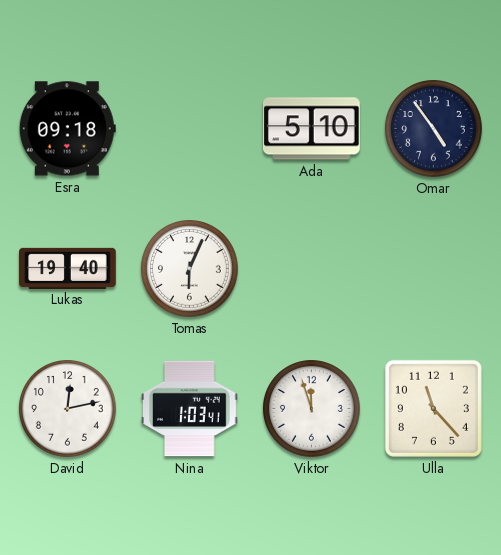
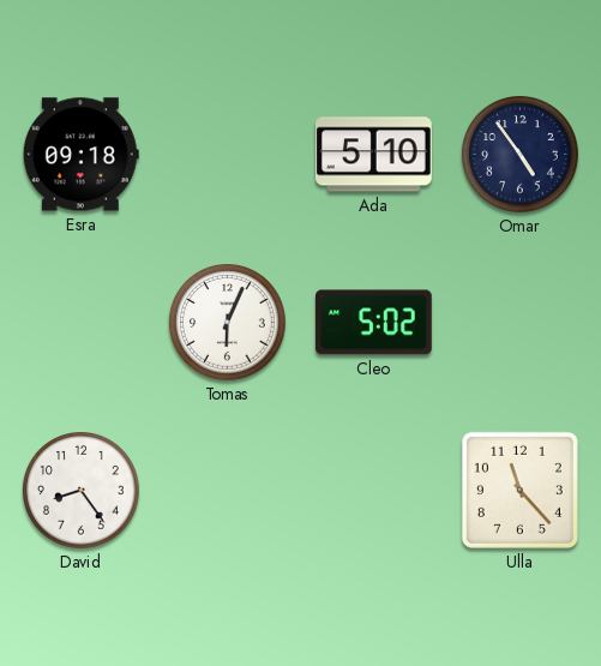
Lukas: 19:40 -> none
Cleo: none -> 5:02
David: 12:13 -> 8:24
Nina: 1:03 -> none
Viktor: 11:57 -> none
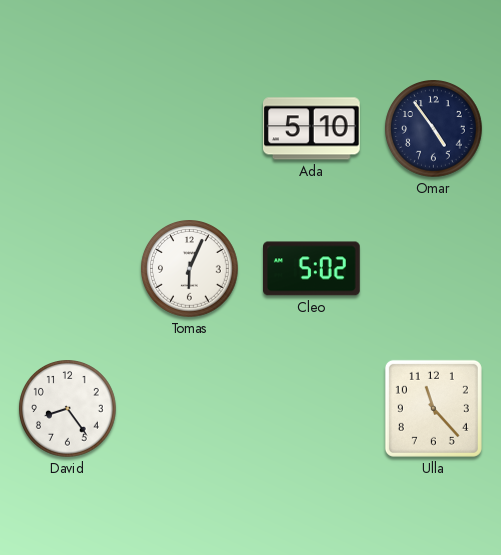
Esra: 09:18 -> none
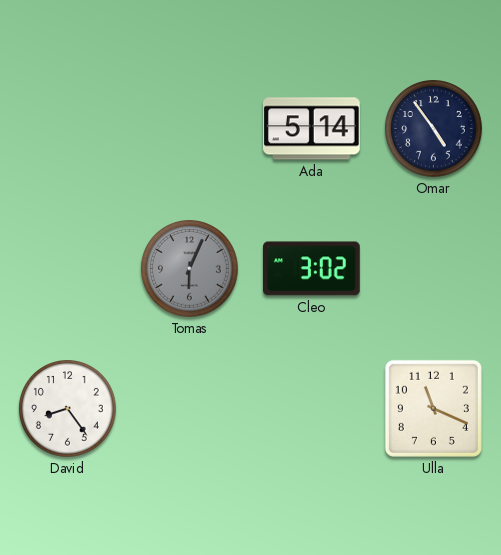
Ada: 5:10 -> 5:14
Tomas dial: white -> grey
Cleo: 5:02 -> 3:02
Ulla: 11:23 -> 11:19
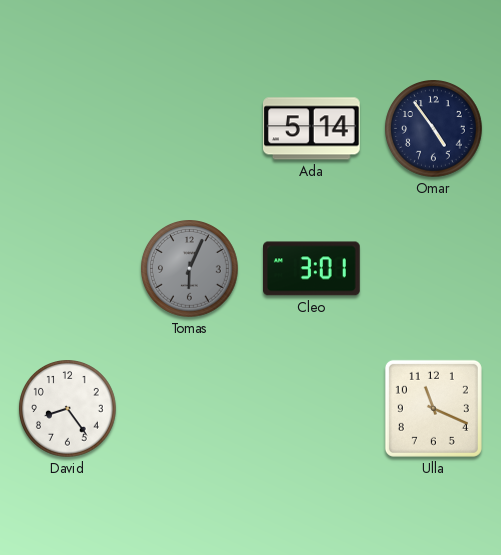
Cleo: 3:02 -> 3:01
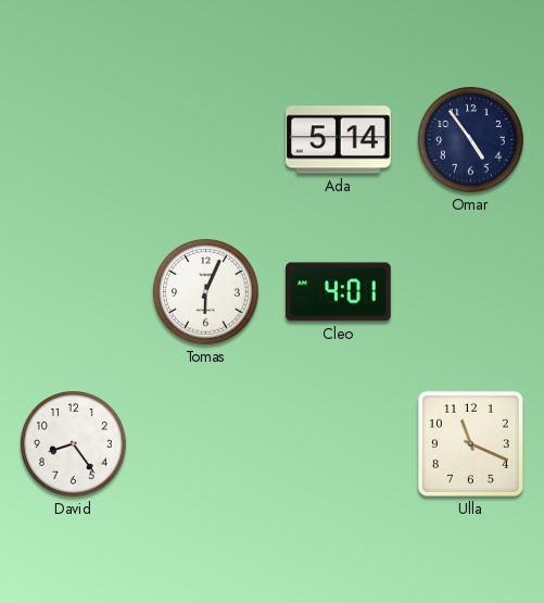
Tomas dial: grey -> white
Cleo: 3:01 -> 4:01
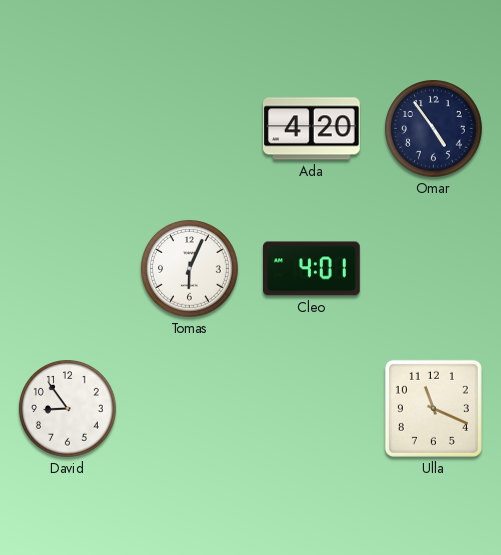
Ada: 5:14 -> 4:20
David: 8:24 -> 8:54
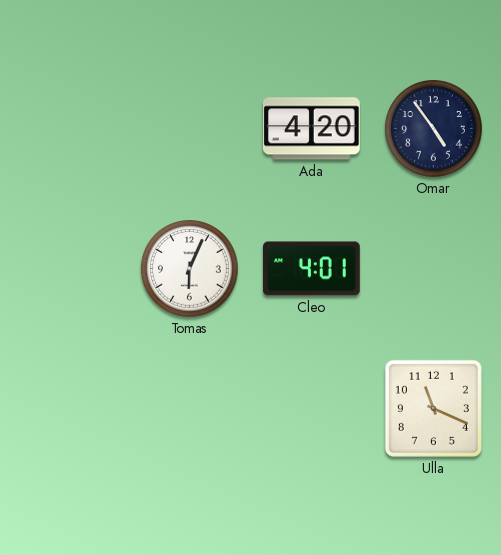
David: 8:54 -> none
